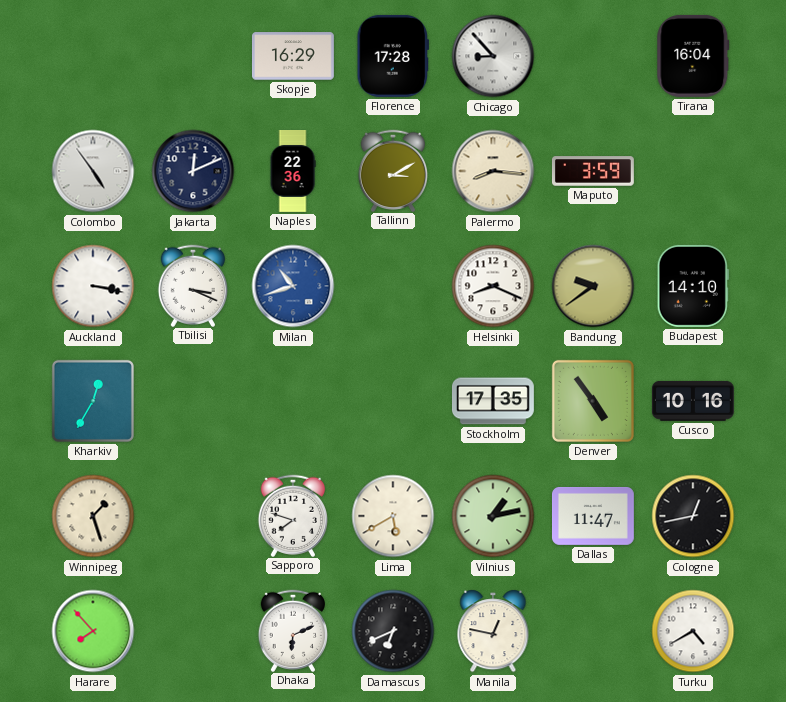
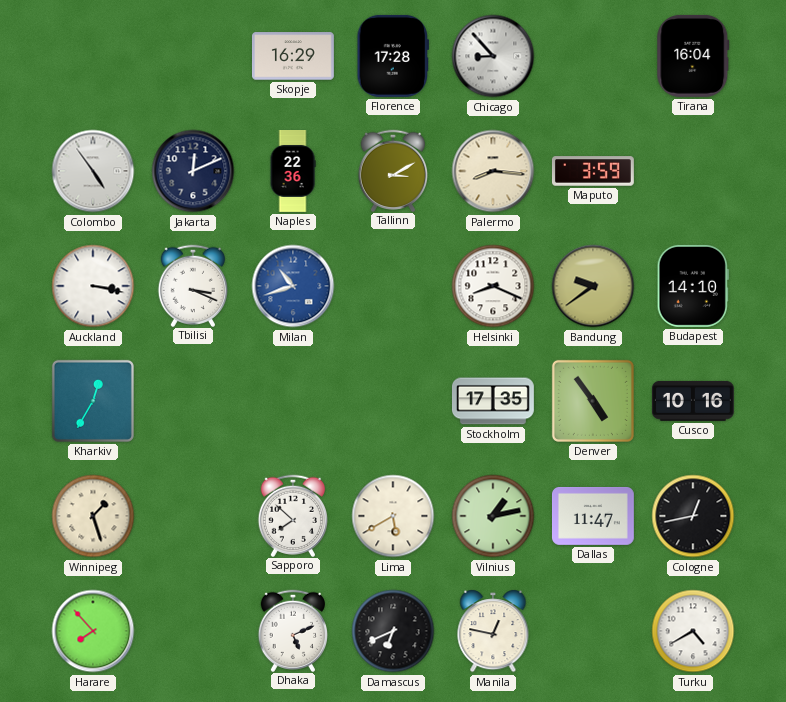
Sapporo: 7:48 -> 7:52
Dhaka: 6:11 -> 5:11
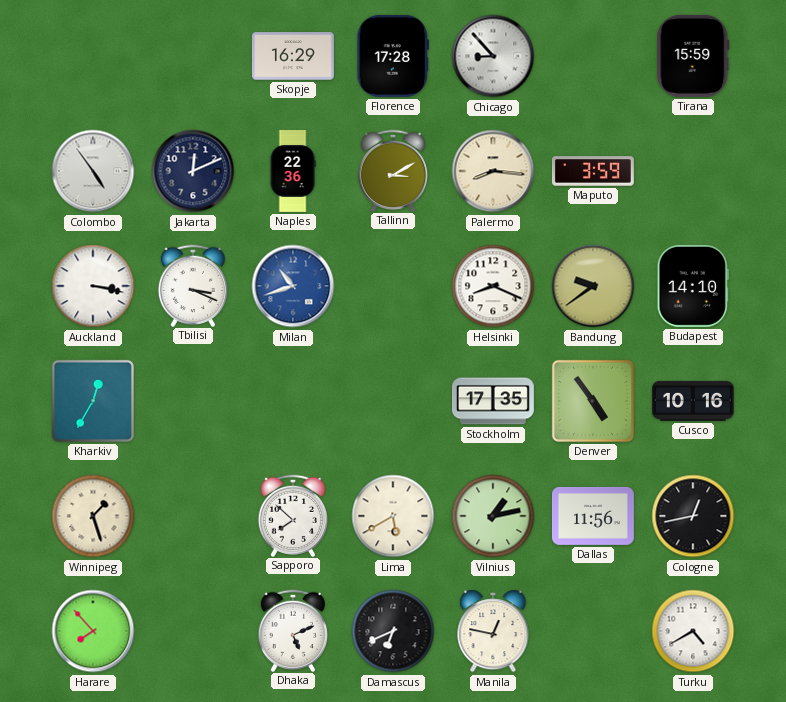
Tirana: 16:04 -> 15:59
Dallas: 11:47 -> 11:56
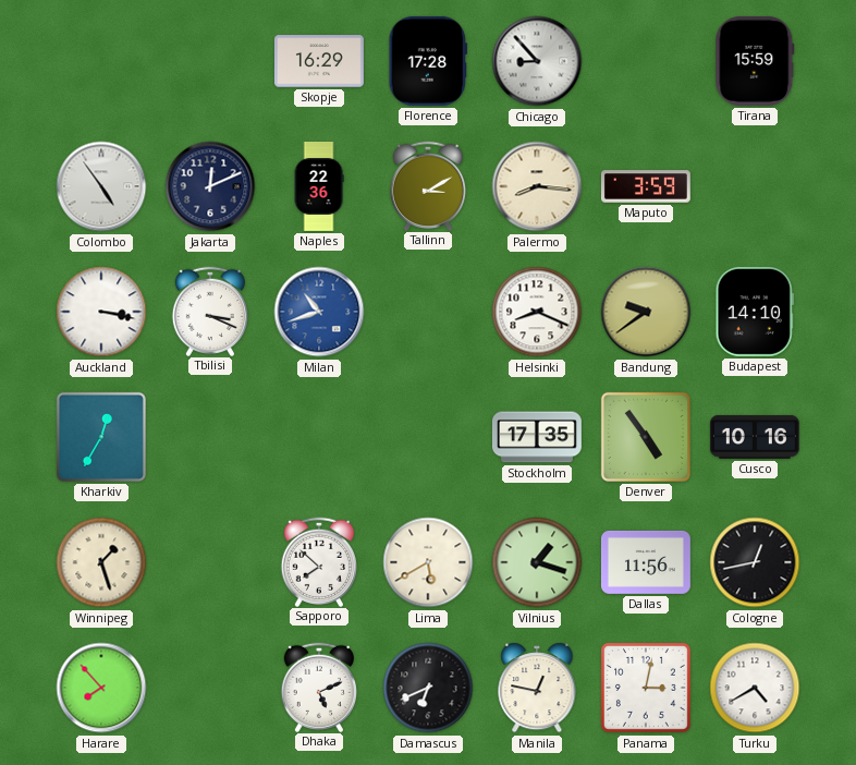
Vilnius: 1:13 -> 1:18
Panama: none -> 3:02
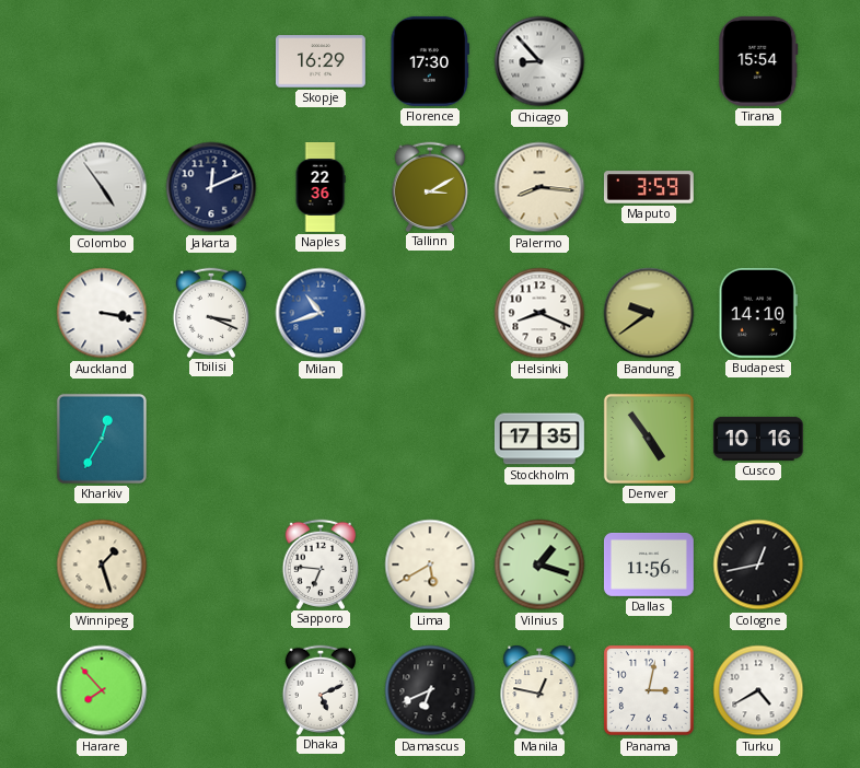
Florence: 17:28 -> 17:30
Tirana: 15:59 -> 15:54
Sapporo: 7:52 -> 6:46
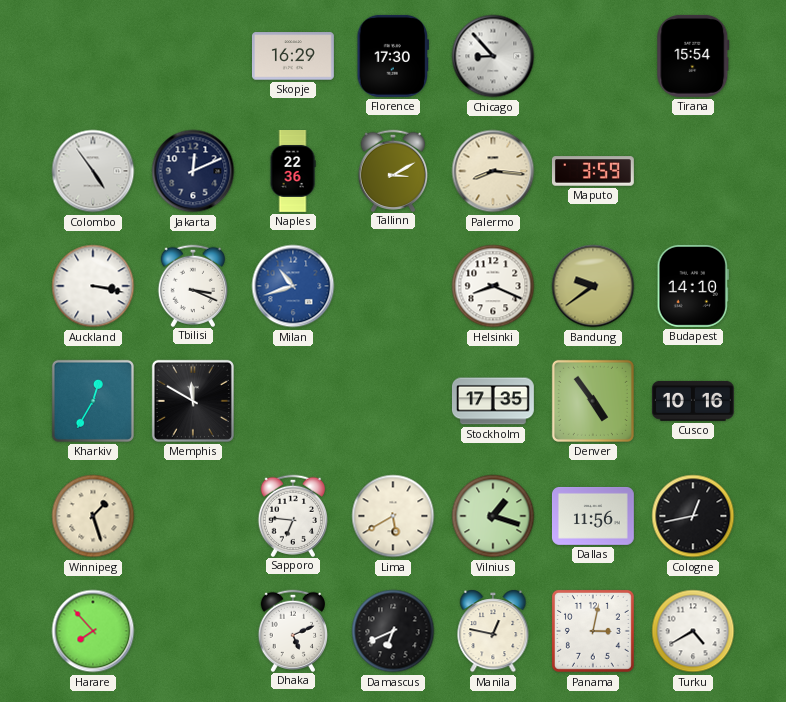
Memphis: none -> 11:50
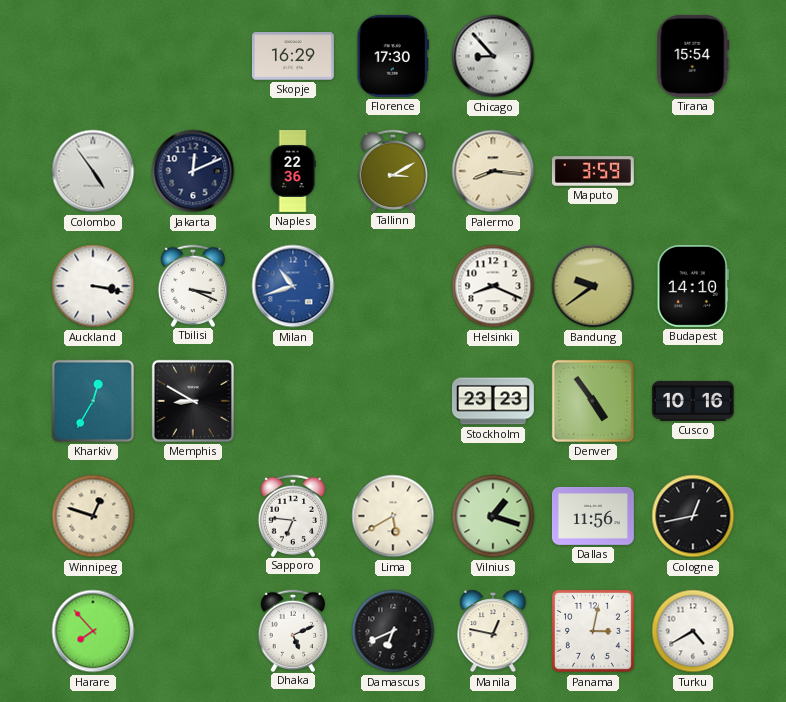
Memphis: 11:50 -> 8:50
Stockholm: 17:35 -> 23:23
Winnipeg: 1:27 -> 12:48
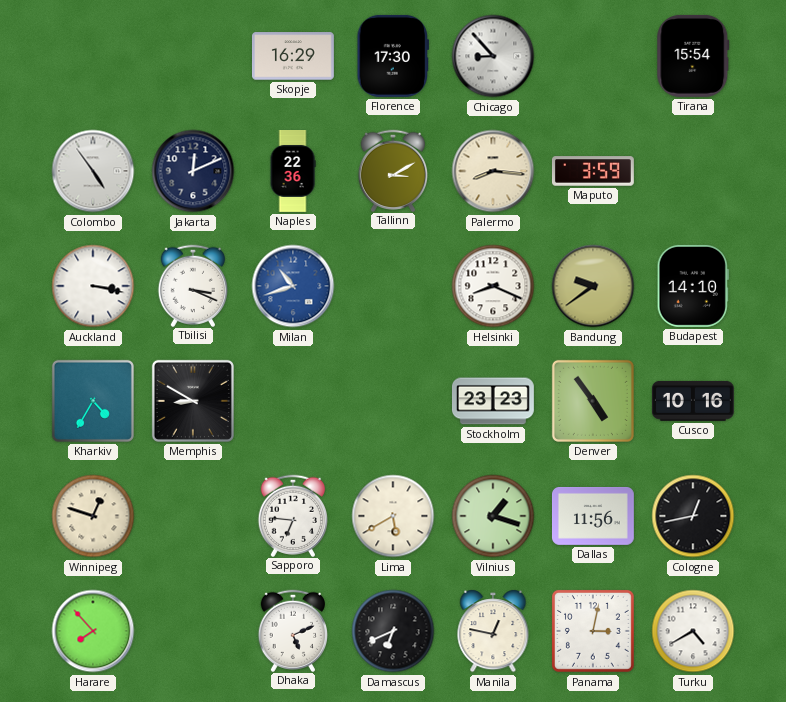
Kharkiv: 12:35 -> 4:35
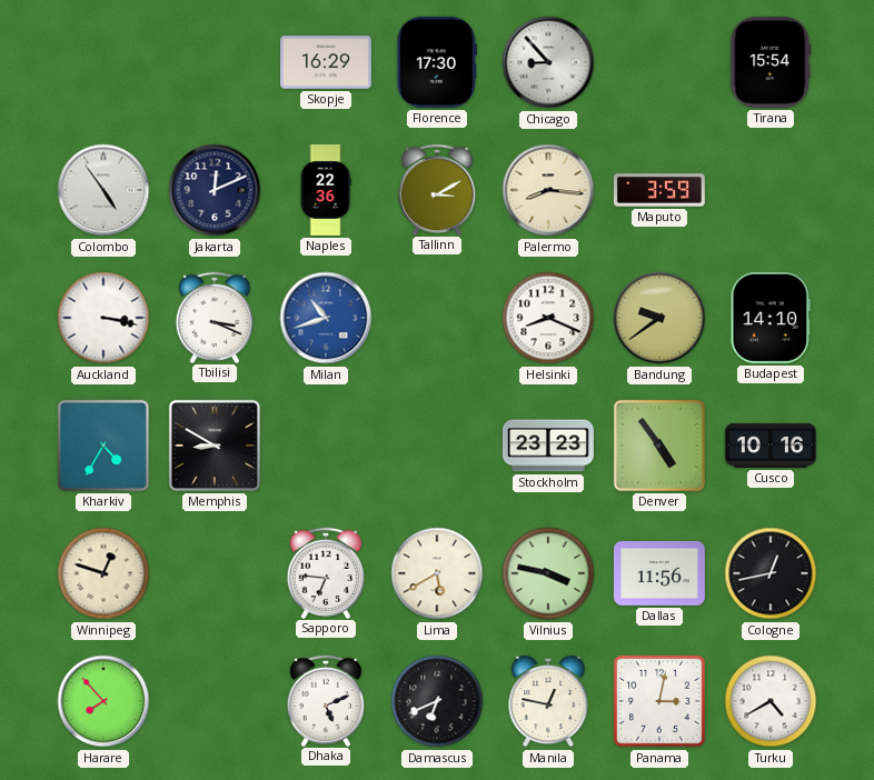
Vilnius: 1:18 -> 3:47
